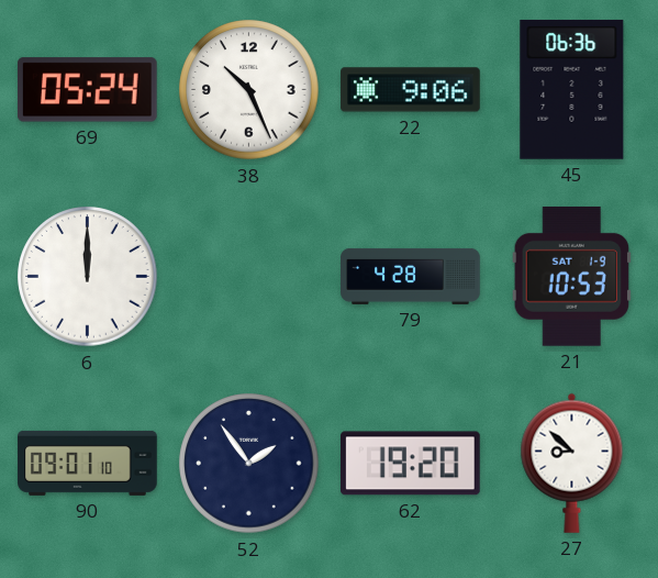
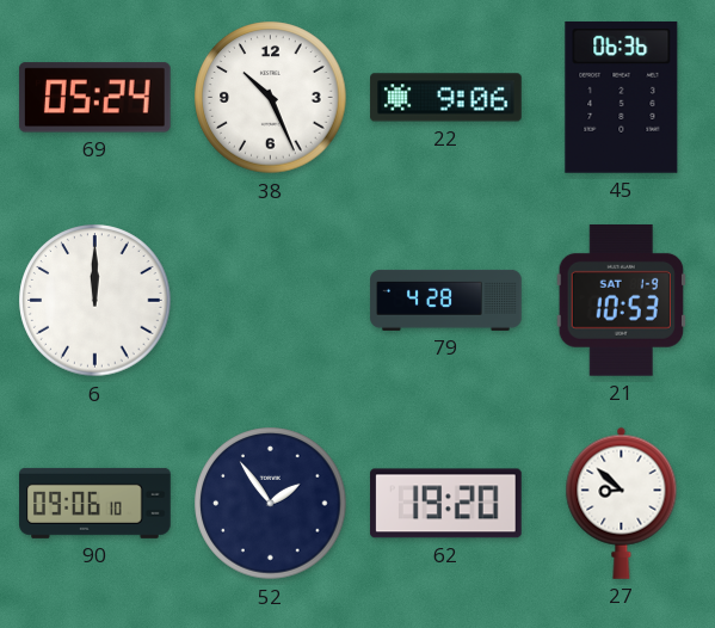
90: 09:01 -> 09:06
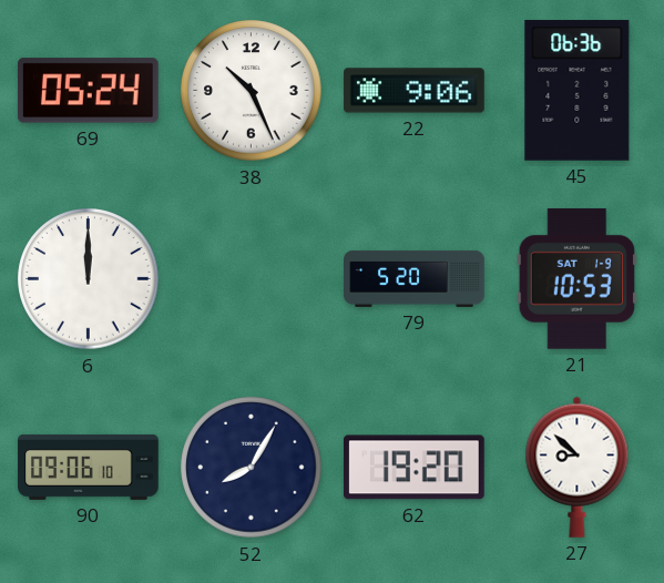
79: 4:28 -> 5:20
52: 1:54 -> 8:05
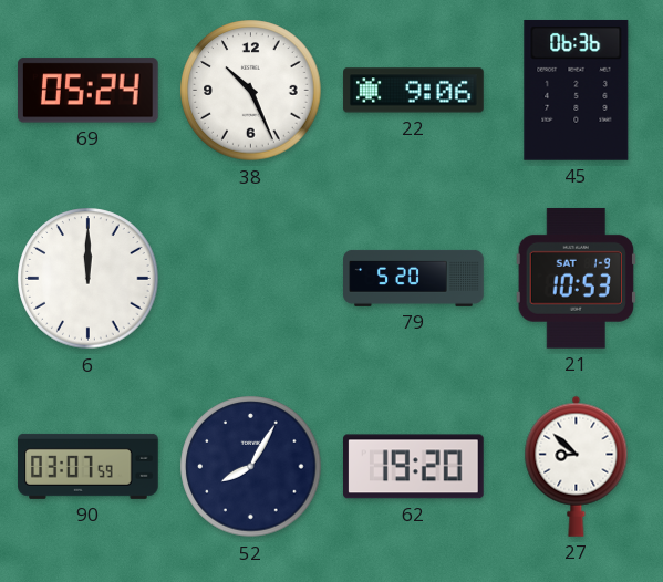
90: 09:06 -> 03:07
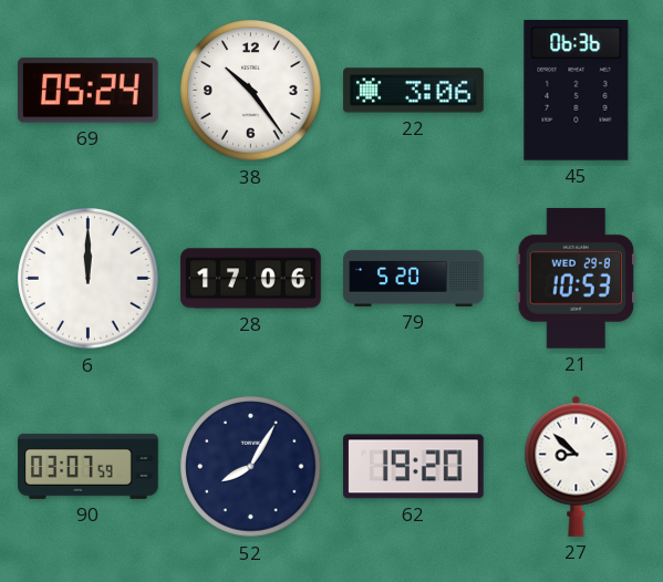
38: 10:26 -> 10:24
22: 9:06 -> 3:06
28: none -> 17:06
21 date: SAT 1-9 -> WED 29-8
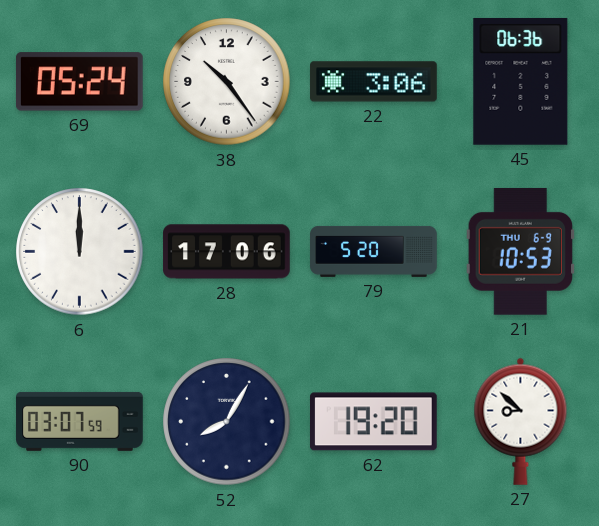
21 date: WED 29-8 -> THU 6-9
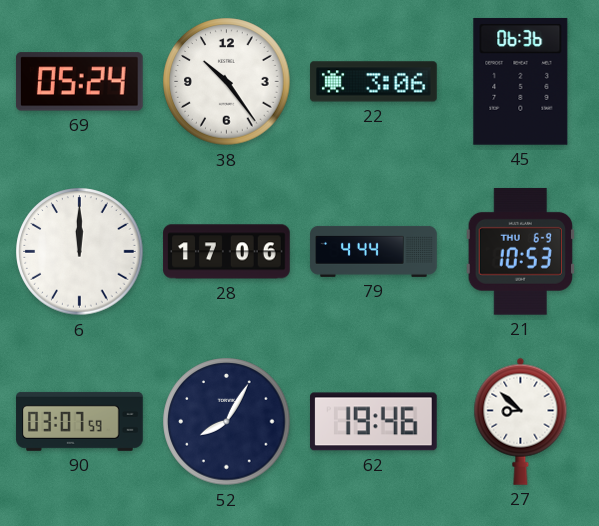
79: 5:20 -> 4:44
62: 19:20 -> 19:46
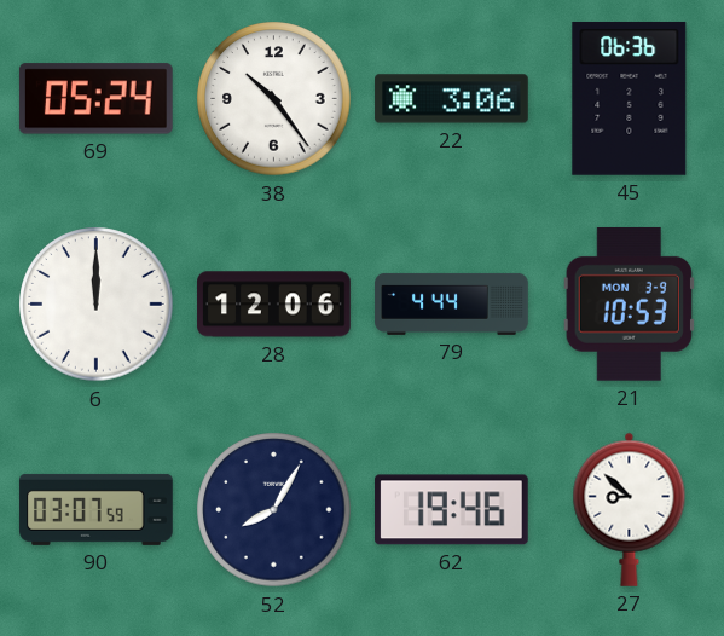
28: 17:06 -> 12:06
21 date: THU 6-9 -> MON 3-9
